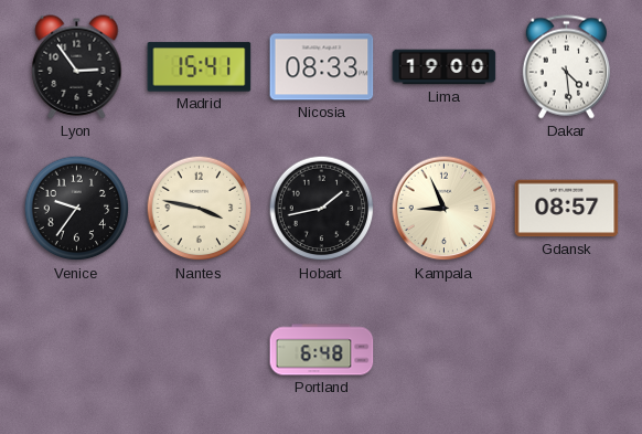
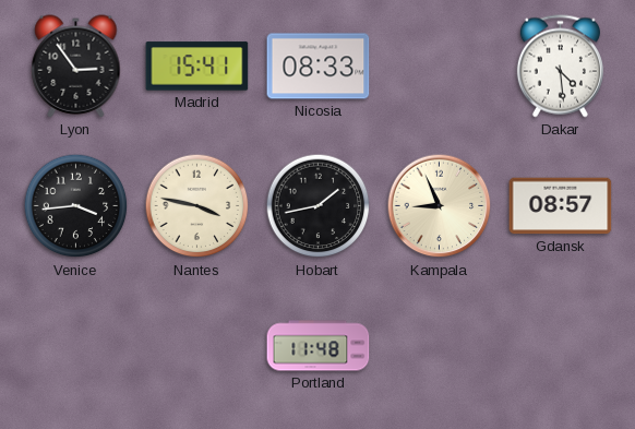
Lima: 19:00 -> none
Venice: 9:36 -> 3:44
Portland: 6:48 -> 11:48
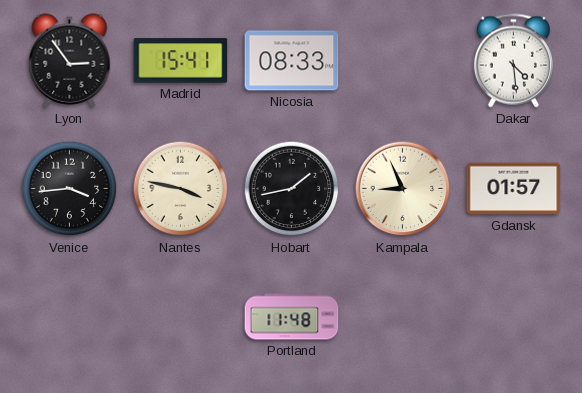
Gdansk: 08:57 -> 01:57
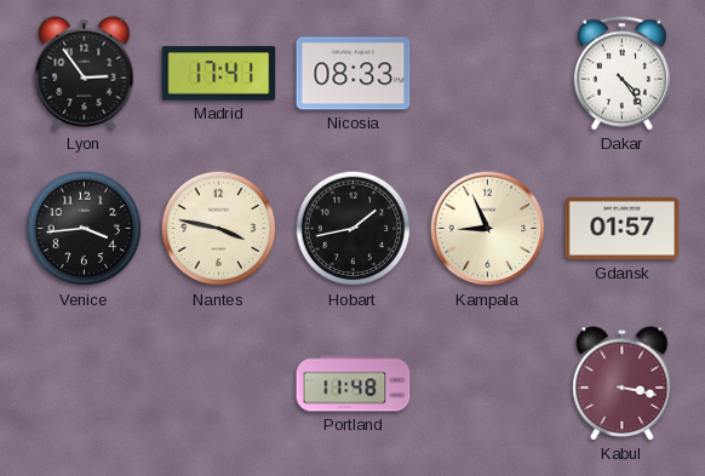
Madrid: 15:41 -> 17:41
Dakar: 4:29 -> 4:24
Kabul: none -> 3:17
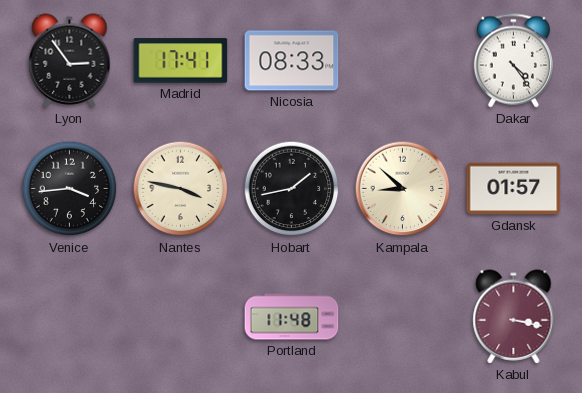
Kampala: 8:56 -> 8:52
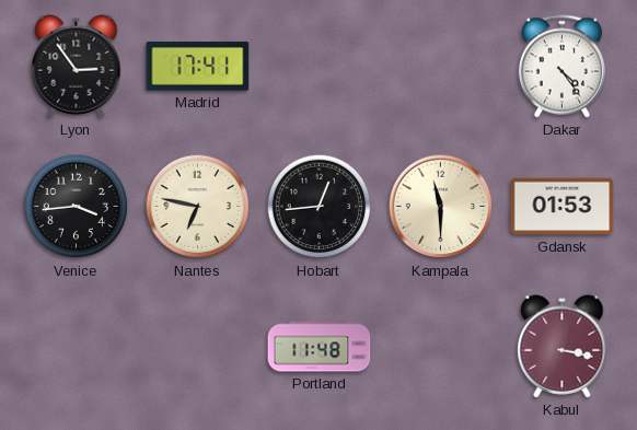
Nicosia: 08:33 -> none
Nantes: 3:47 -> 6:47
Hobart: 1:43 -> 12:44
Kampala: 8:52 -> 11:30
Gdansk: 01:57 -> 01:53
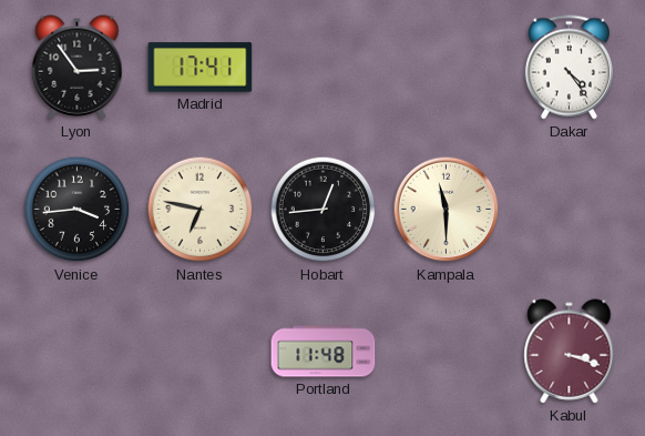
Gdansk: 01:53 -> none
Kabul: 3:17 -> 3:18
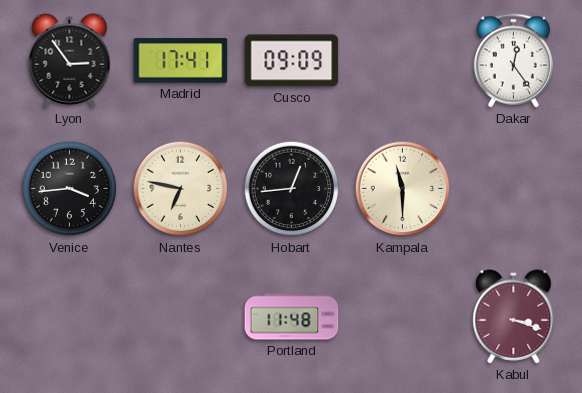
Cusco: none -> 09:09
Dakar: 4:24 -> 12:24
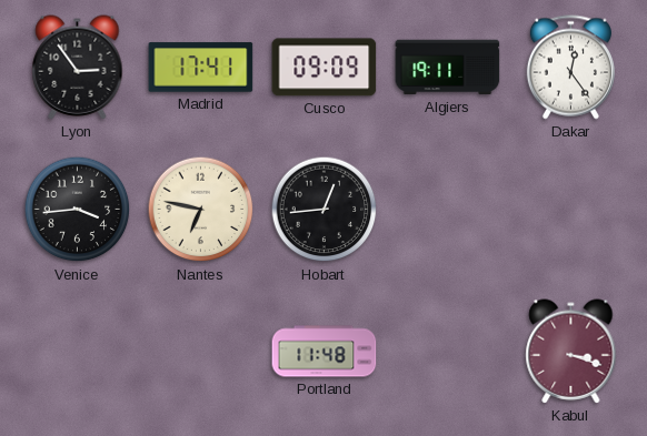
Algiers: none -> 19:11
Kampala: 11:30 -> none
